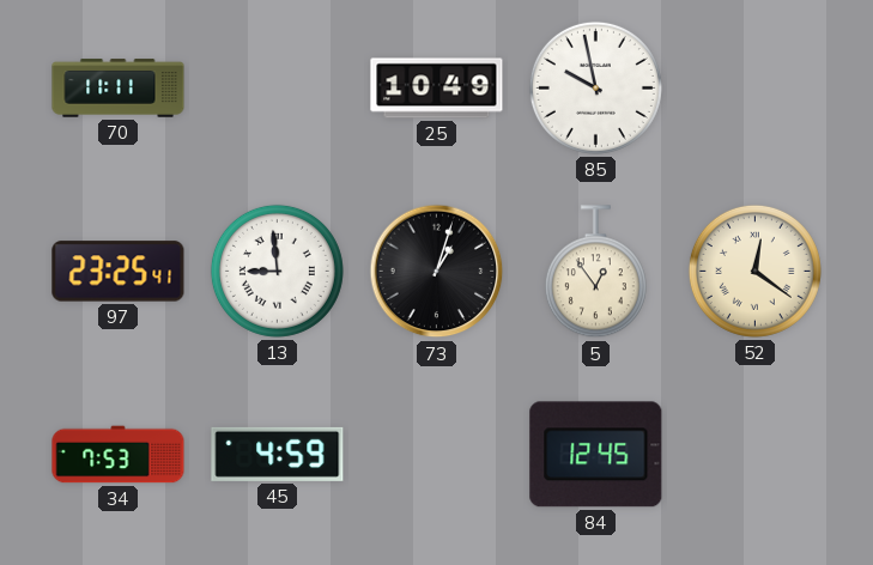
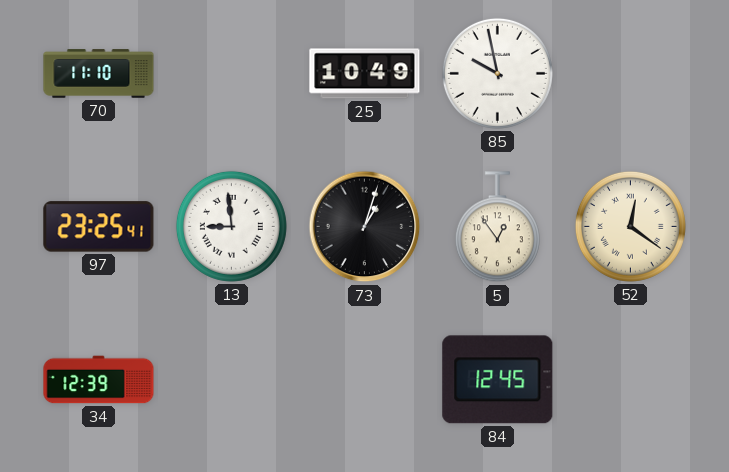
70: 11:11 -> 11:10
34: 7:53 -> 12:39
45: 4:59 -> none
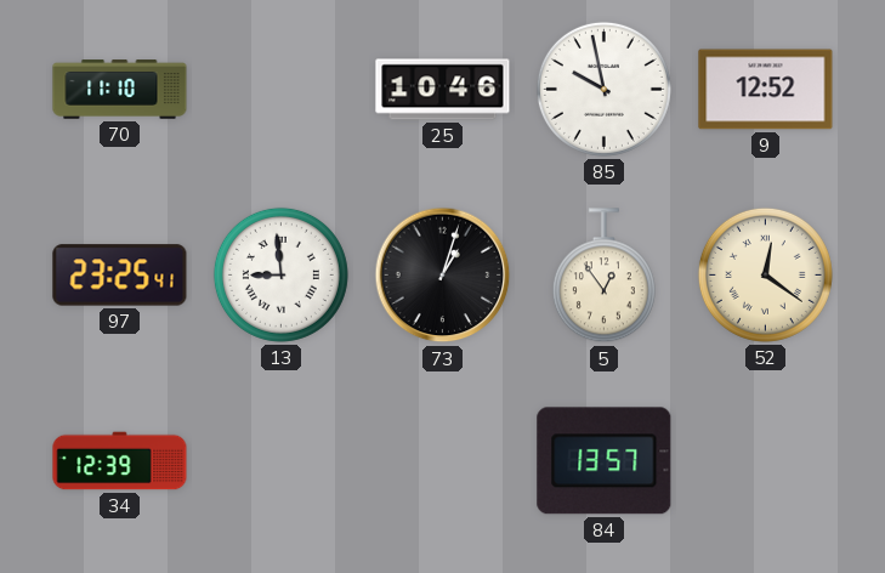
25: 10:49 -> 10:46
9: none -> 12:52
84: 12:45 -> 13:57
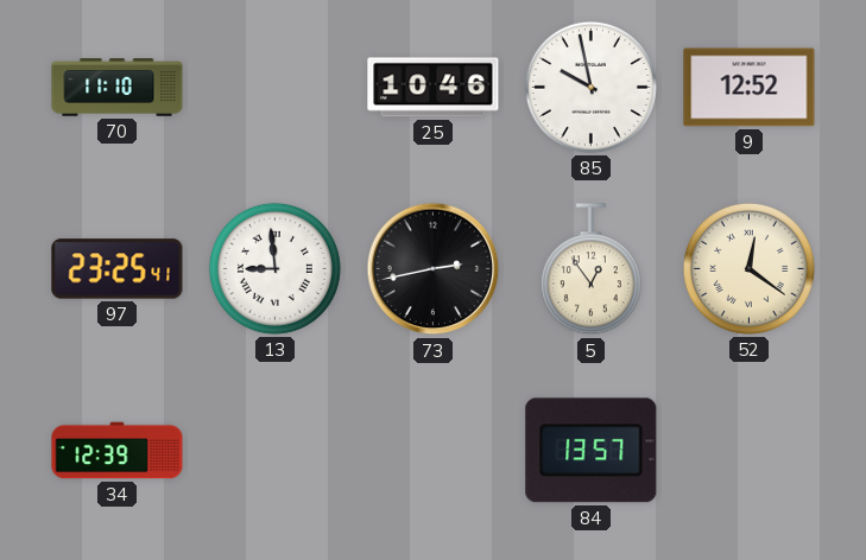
73: 1:03 -> 2:43
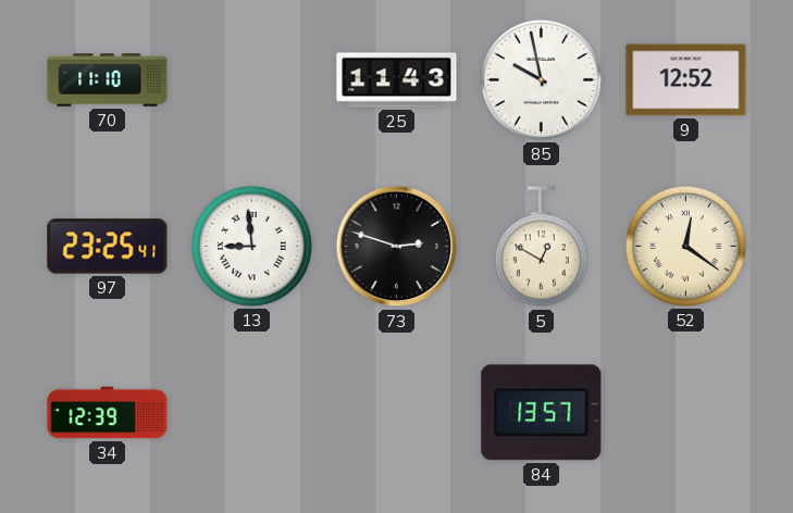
25: 10:46 -> 11:43
73: 2:43 -> 2:48
5: 12:54 -> 12:50
